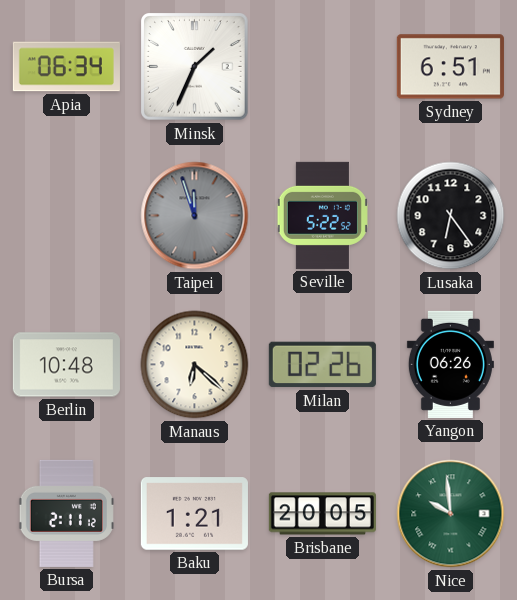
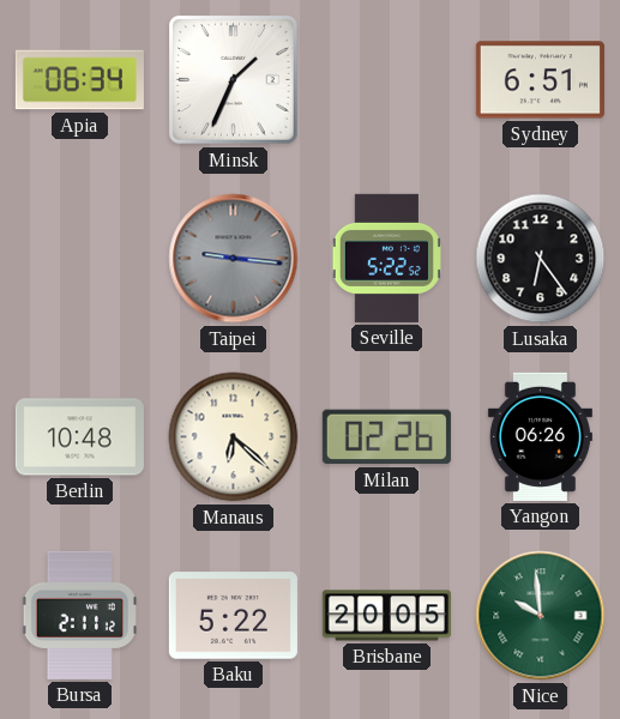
Taipei: 11:57 -> 9:16
Baku: 1:21 -> 5:22
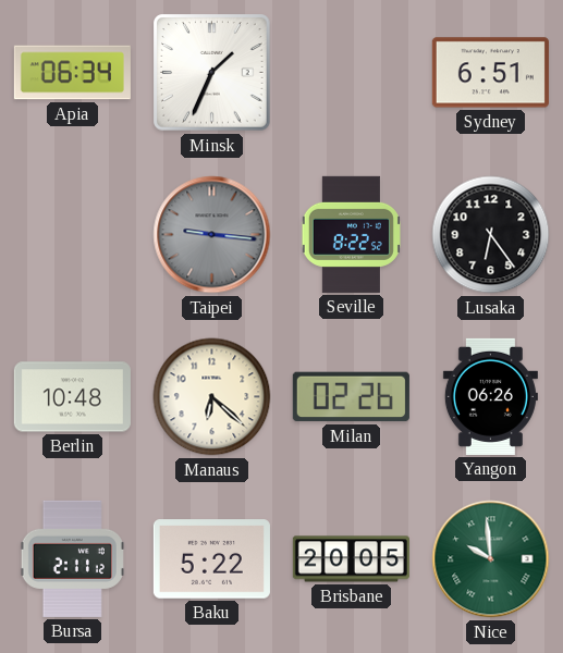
Seville: 5:22 -> 8:22
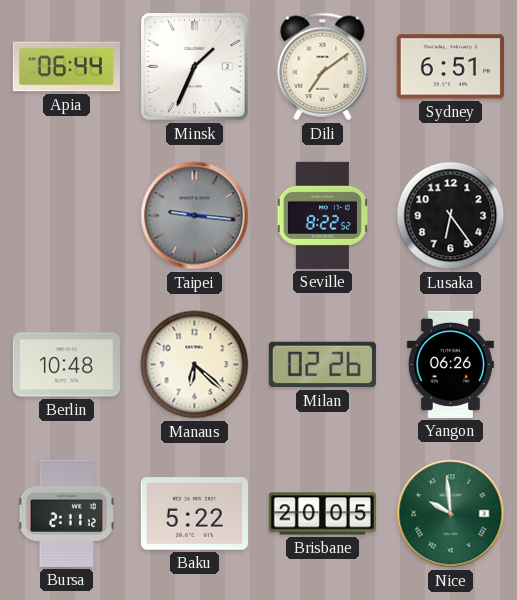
Apia: 06:34 -> 06:44
Dili: none -> 7:09
